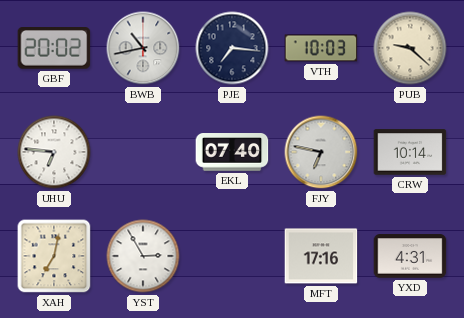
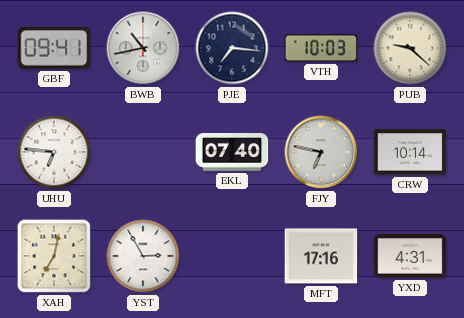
GBF: 20:02 -> 09:41
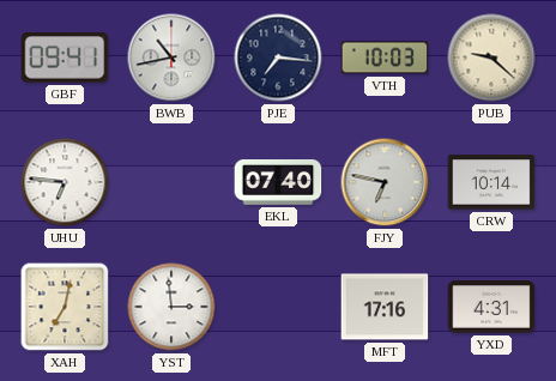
YST: 2:55 -> 2:59
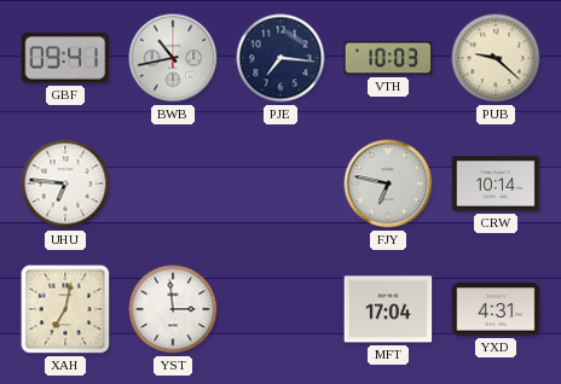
EKL: 07:40 -> none
MFT: 17:16 -> 17:04
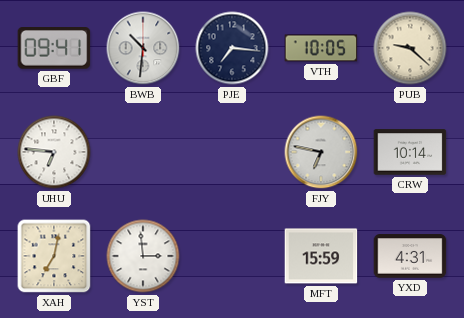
BWB: 10:43 -> 10:31
VTH: 10:03 -> 10:05
MFT: 17:04 -> 15:59
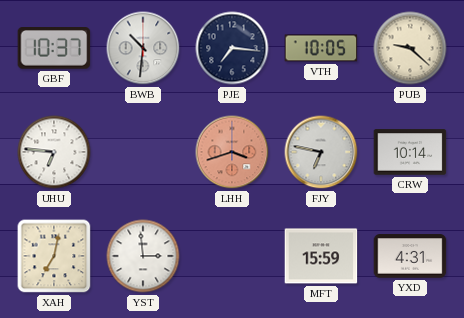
GBF: 09:41 -> 10:37
LHH: none -> 3:42
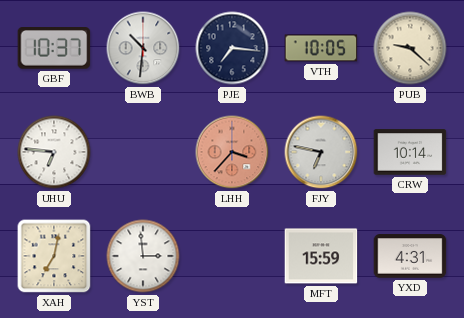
LHH: 3:42 -> 3:37
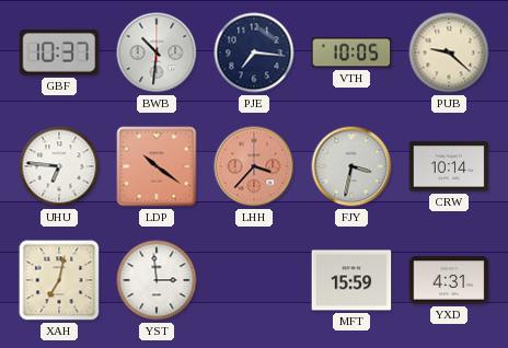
LDP: none -> 10:21
FJY: 6:47 -> 3:32
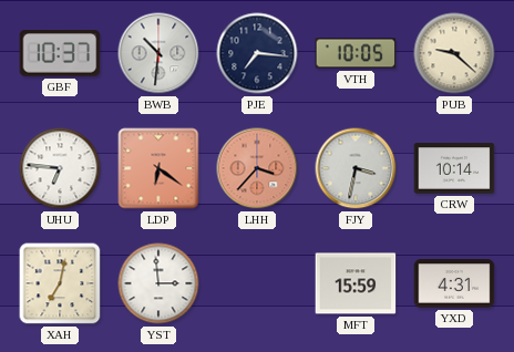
LDP: 10:21 -> 6:21
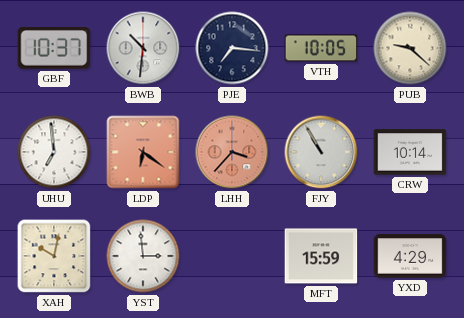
UHU: 6:46 -> 6:59
FJY: 3:32 -> 10:55
XAH: 7:02 -> 10:02
YXD: 4:31 -> 4:29
